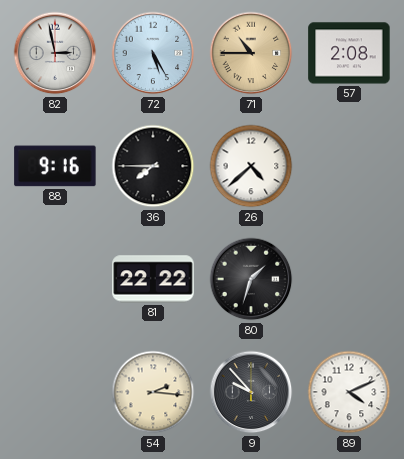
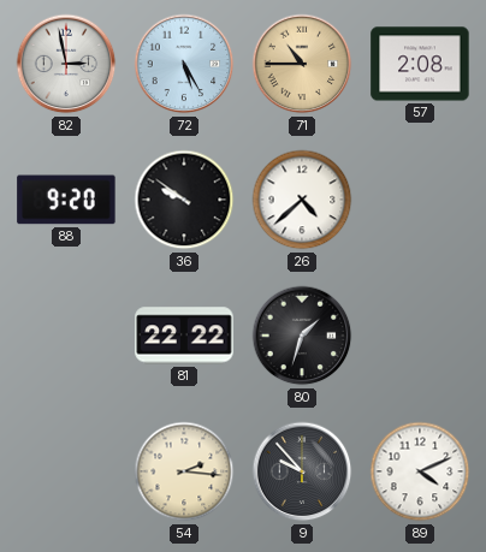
88: 9:16 -> 9:20
36: 7:45 -> 9:51
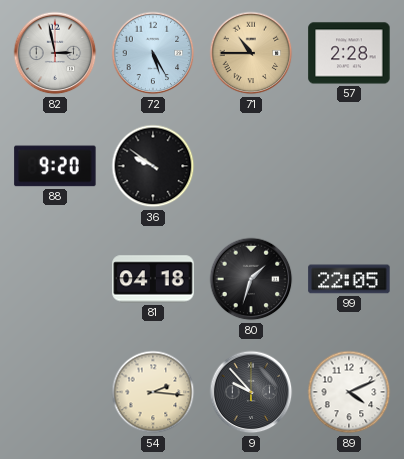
57: 2:08 -> 2:28
26: 4:38 -> none
81: 22:22 -> 04:18
99: none -> 22:05
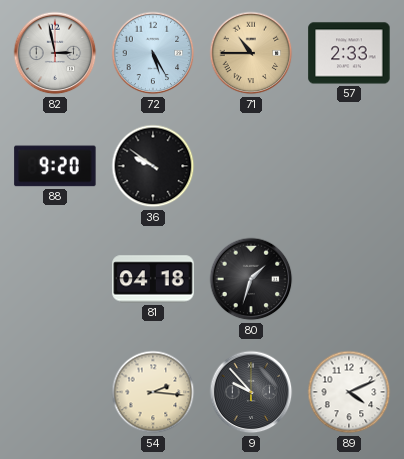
57: 2:28 -> 2:33
99: 22:05 -> none
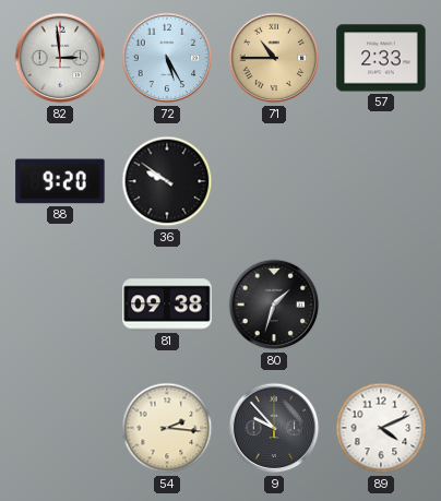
82: 2:58 -> 2:59
81: 04:18 -> 09:38
